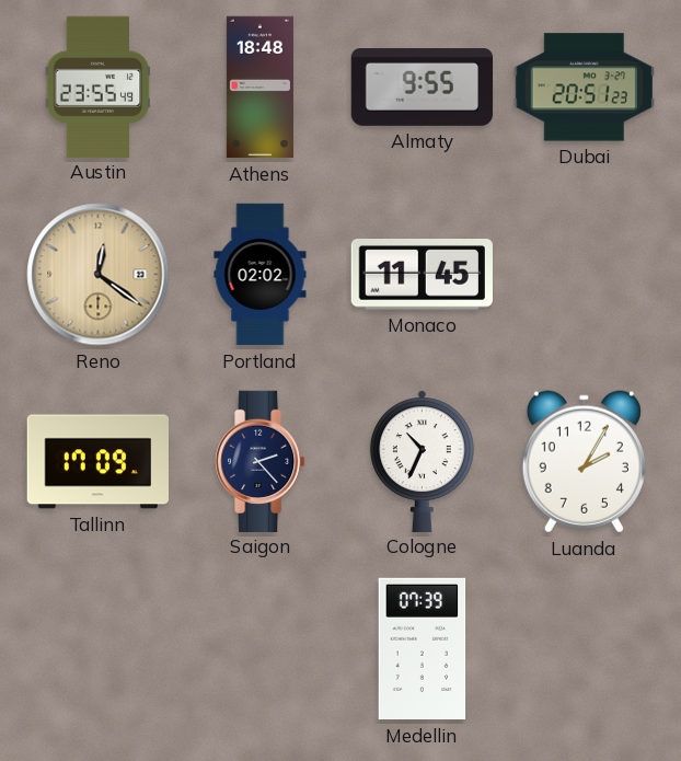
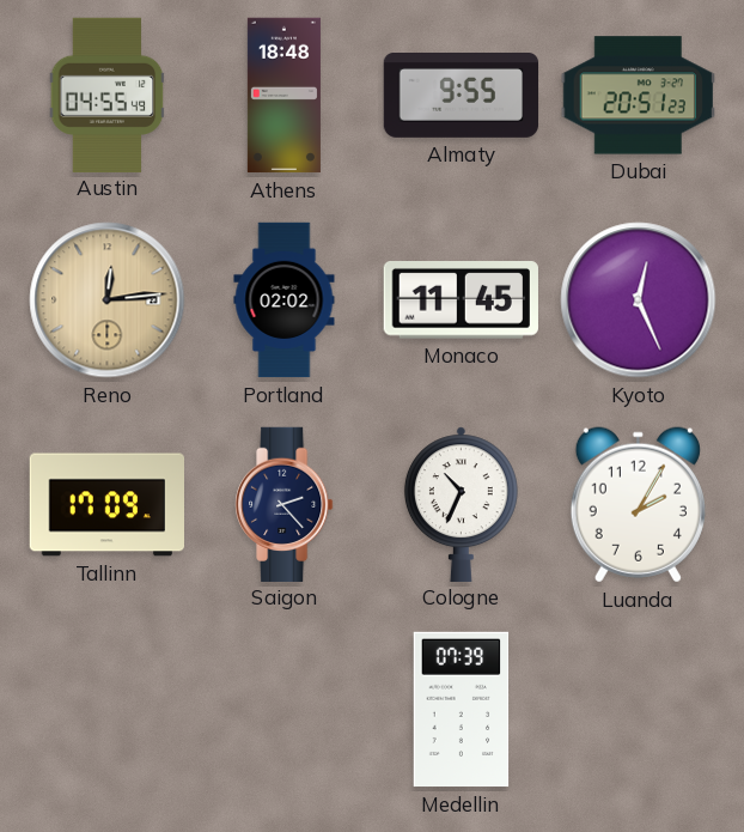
Austin: 23:55 -> 04:55
Reno: 12:21 -> 12:14
Kyoto: none -> 12:26
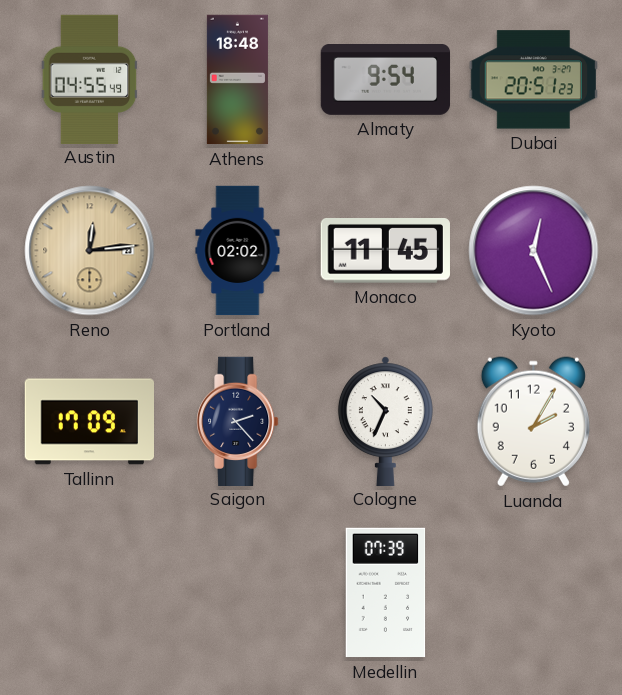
Almaty: 9:55 -> 9:54
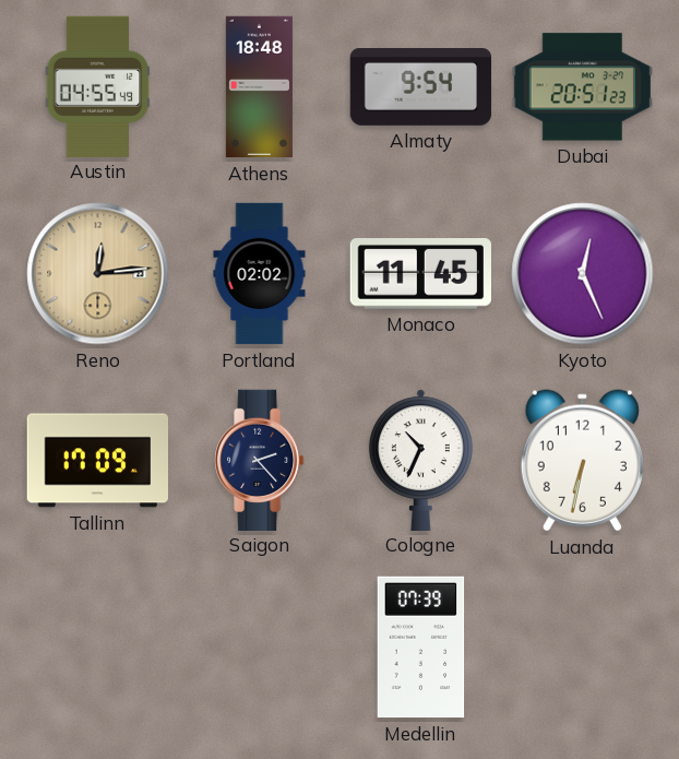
Luanda: 2:05 -> 6:32
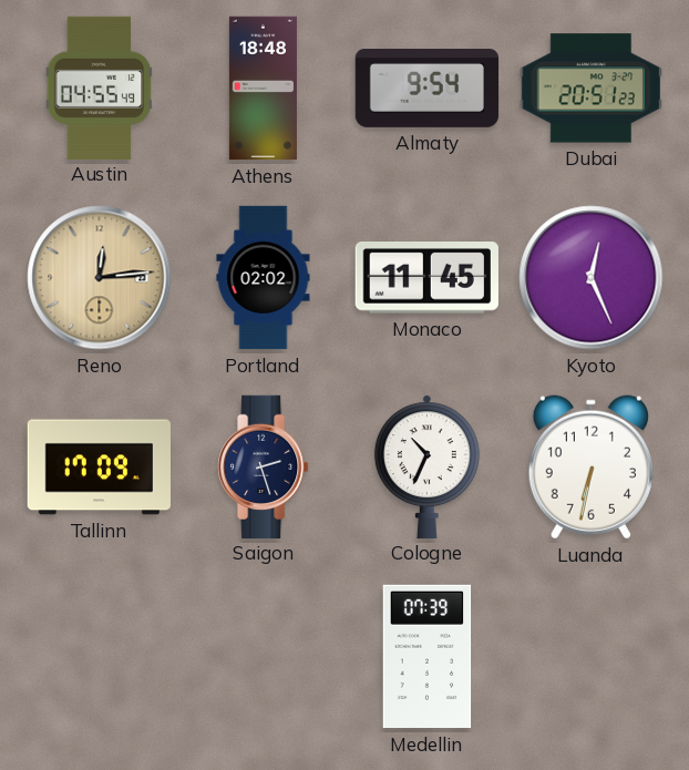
Saigon: 2:23 -> 2:27
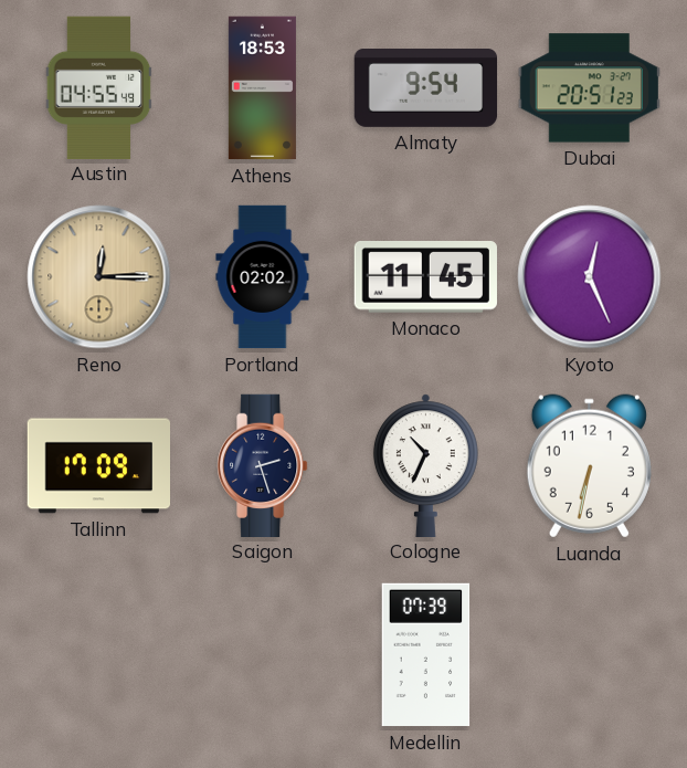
Athens: 18:48 -> 18:53
Reno: 12:14 -> 12:15
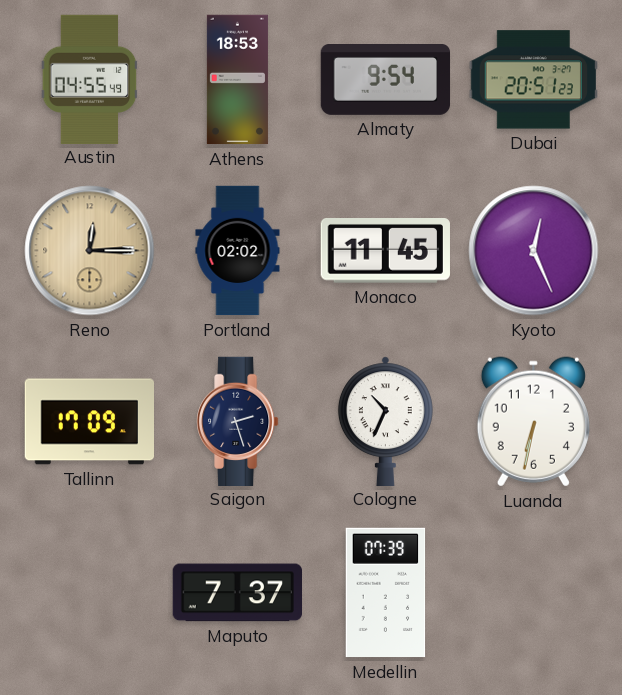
Maputo: none -> 7:37
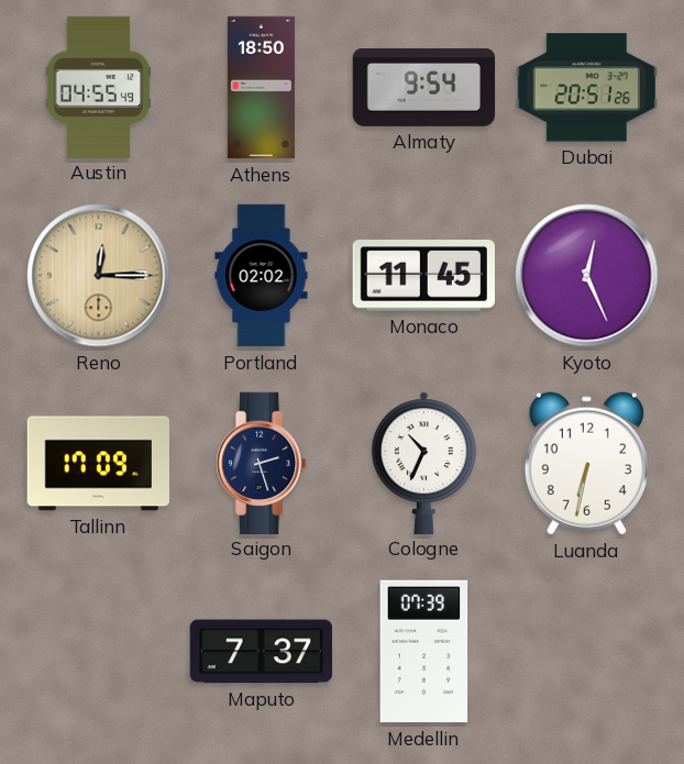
Athens: 18:53 -> 18:50
Dubai: 20:51:23 -> 20:51:26
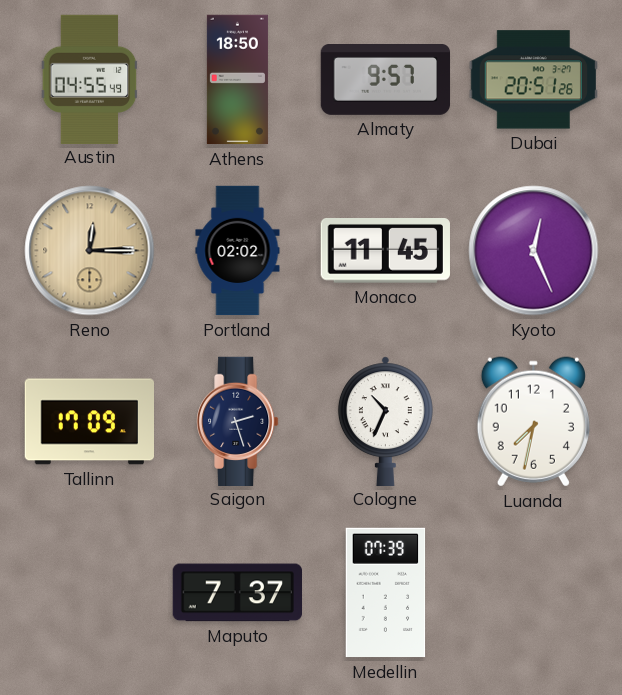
Almaty: 9:54 -> 9:57
Luanda: 6:32 -> 7:32
